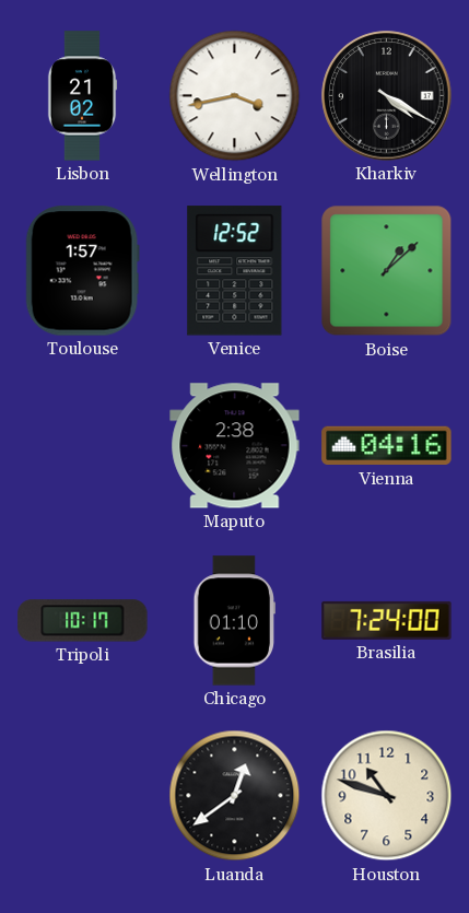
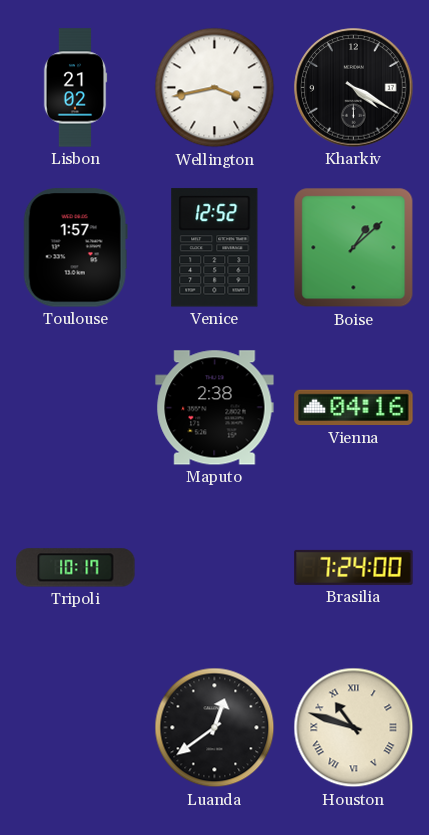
Chicago: 01:10 -> none
Houston numerals: Arabic -> Roman
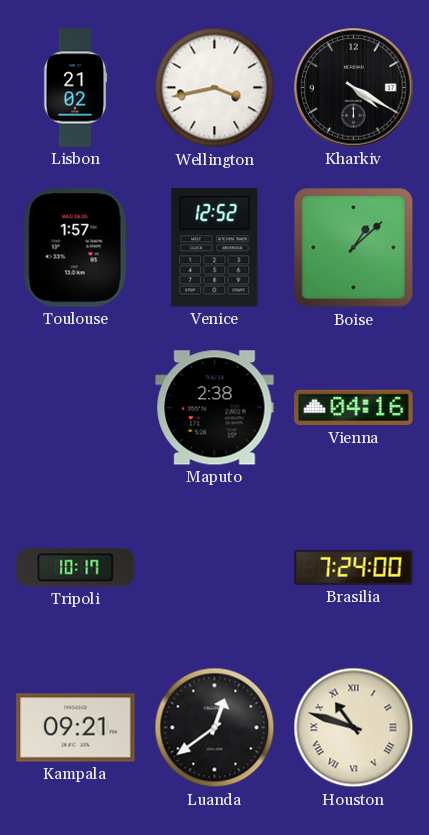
Kampala: none -> 09:21
